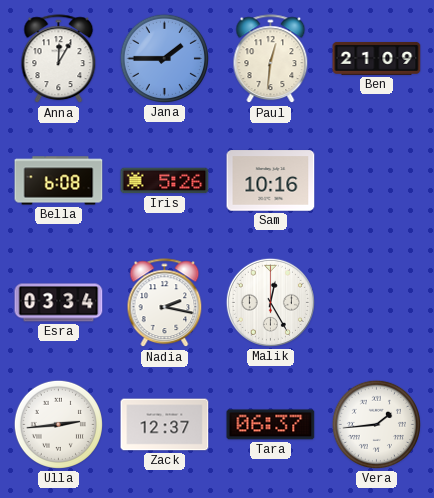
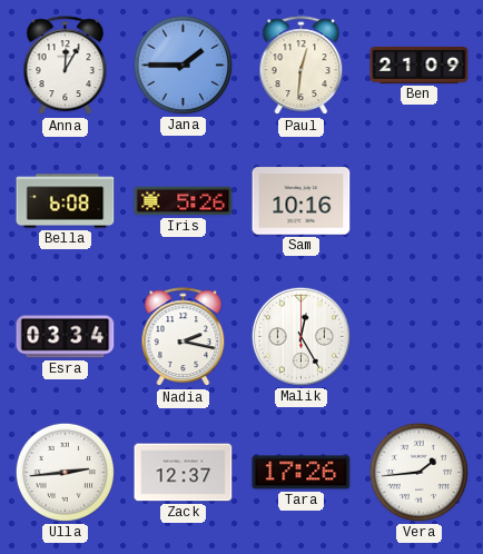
Tara: 06:37 -> 17:26
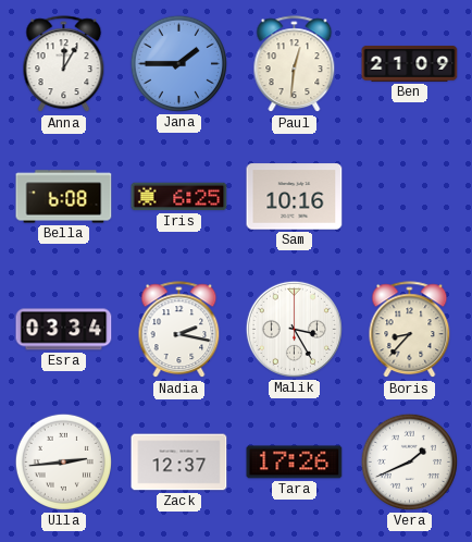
Iris: 5:26 -> 6:25
Malik: 12:25 -> 3:25
Boris: none -> 8:37
Vera: 1:44 -> 1:41
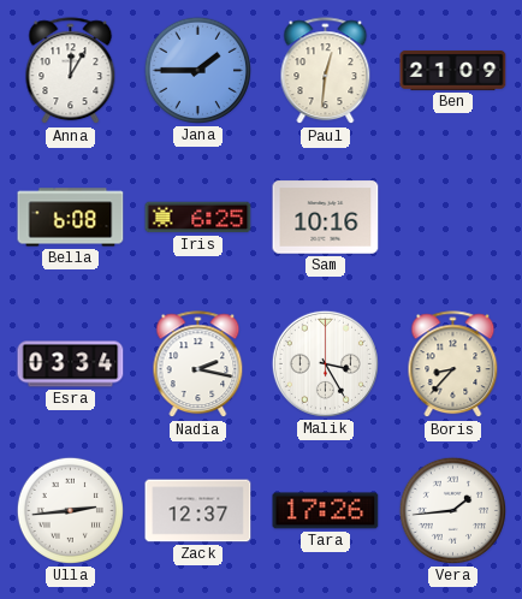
Vera: 1:41 -> 1:44
